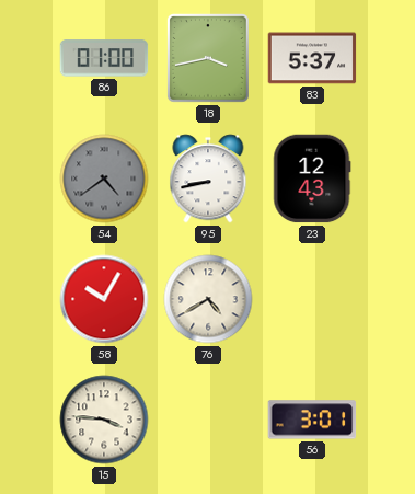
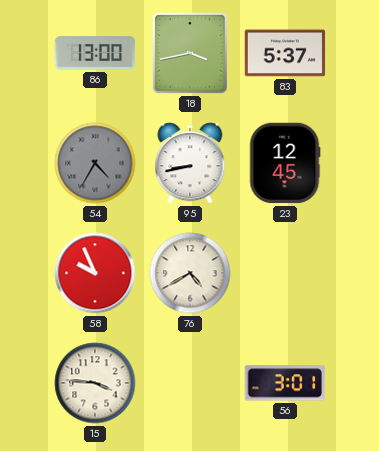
86: 01:00 -> 13:00
54: 4:39 -> 4:35
23: 12:43 -> 12:45
58: 10:05 -> 9:56
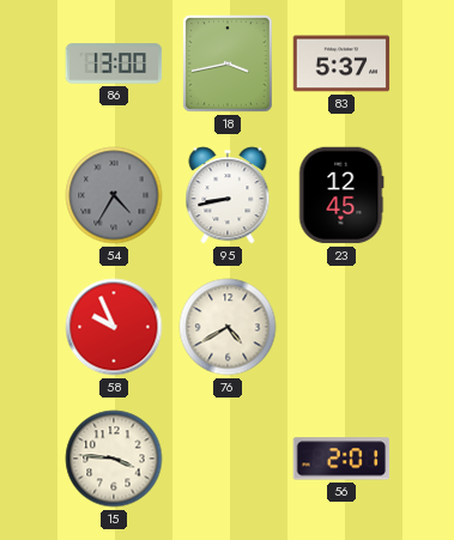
56: 3:01 -> 2:01
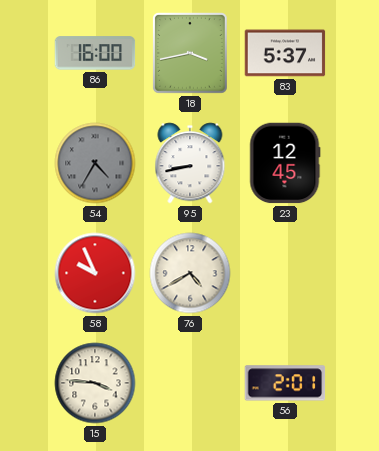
86: 13:00 -> 16:00
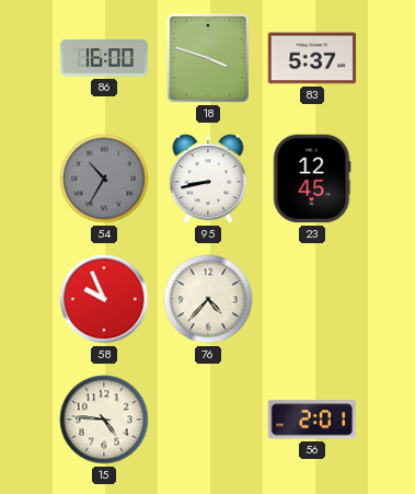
18: 3:43 -> 3:48
54: 4:35 -> 10:35
76: 4:40 -> 4:37
15: 3:46 -> 4:46
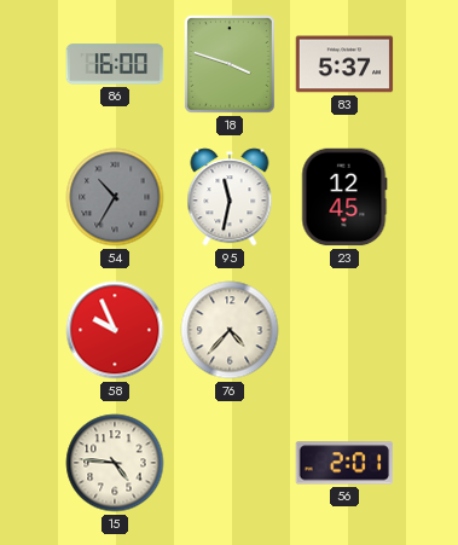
95: 8:43 -> 11:32
